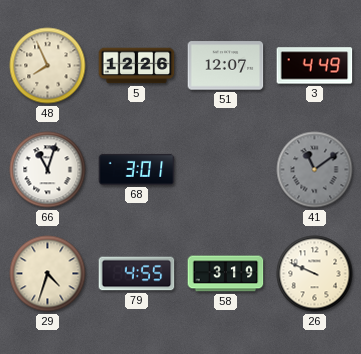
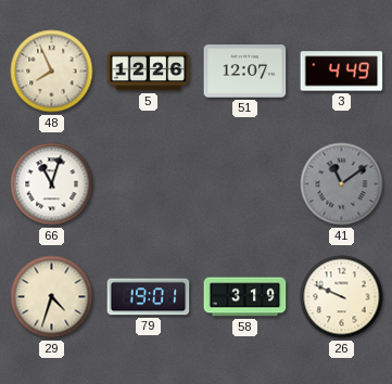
68: 3:01 -> none
79: 4:55 -> 19:01
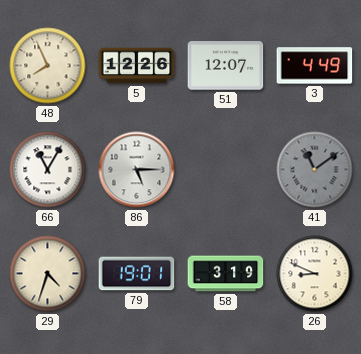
66: 11:03 -> 11:05
86: none -> 5:15
26: 9:49 -> 8:49
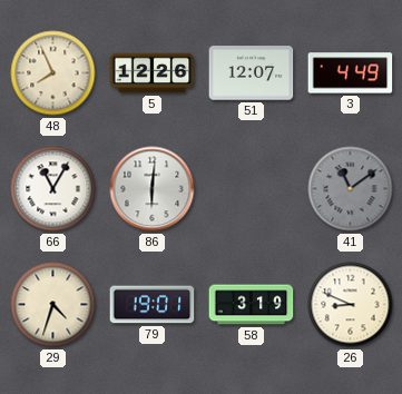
86: 5:15 -> 6:01
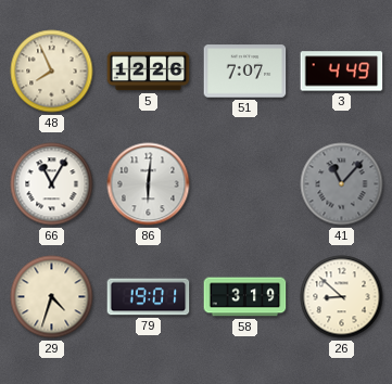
51: 12:07 -> 7:07
41: 11:09 -> 11:07
26: 8:49 -> 8:52
